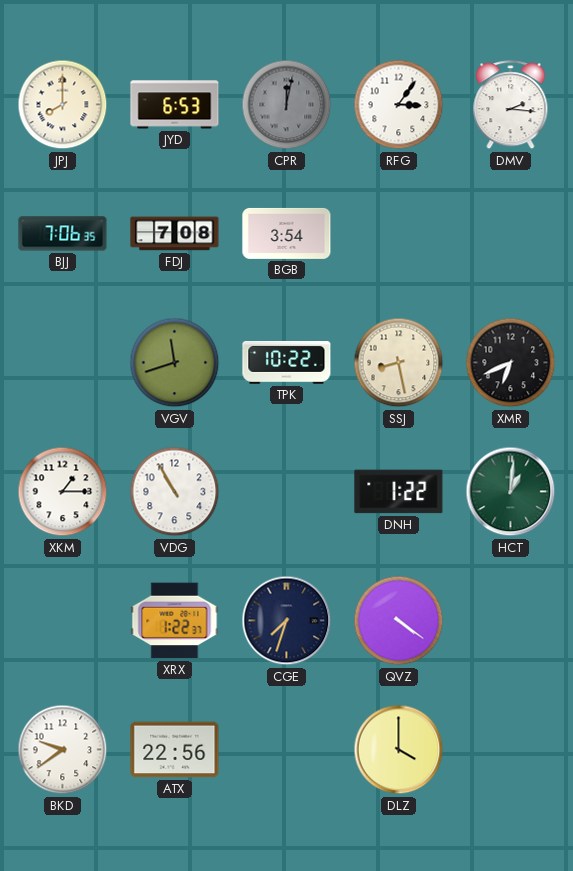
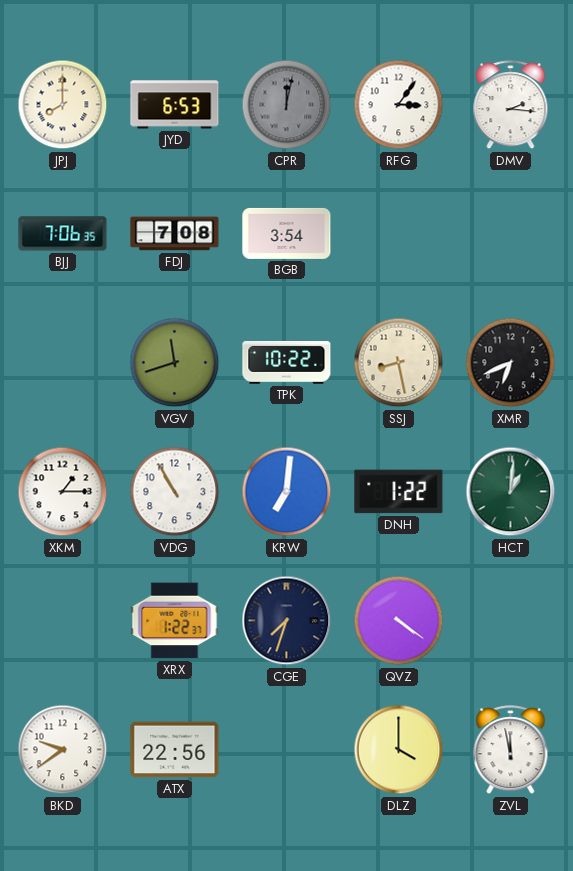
KRW: none -> 7:01
ZVL: none -> 11:58
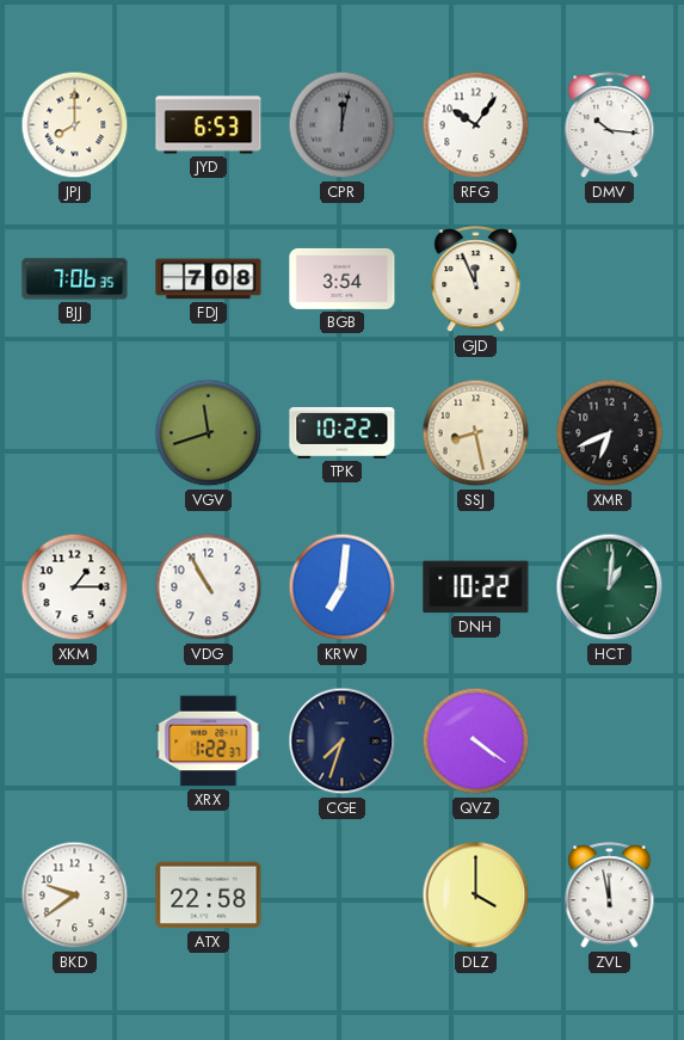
RFG: 3:06 -> 10:06
DMV: 2:16 -> 10:16
GJD: none -> 11:56
DNH: 1:22 -> 10:22
ATX: 22:56 -> 22:58
